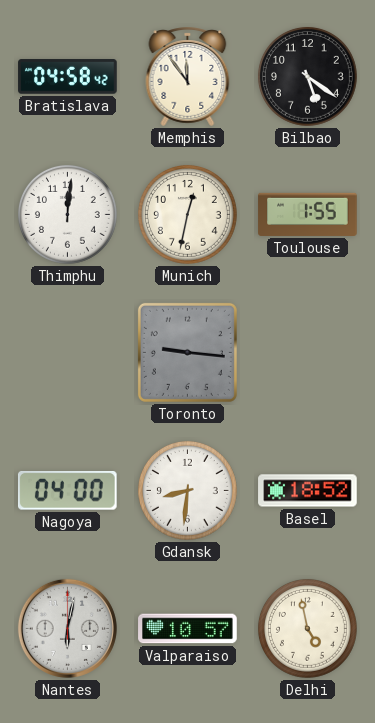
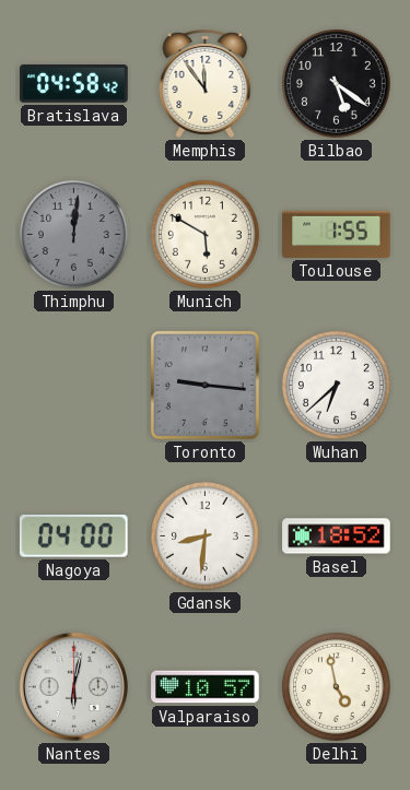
Thimphu dial: white -> grey
Munich: 12:32 -> 5:50
Wuhan: none -> 6:38
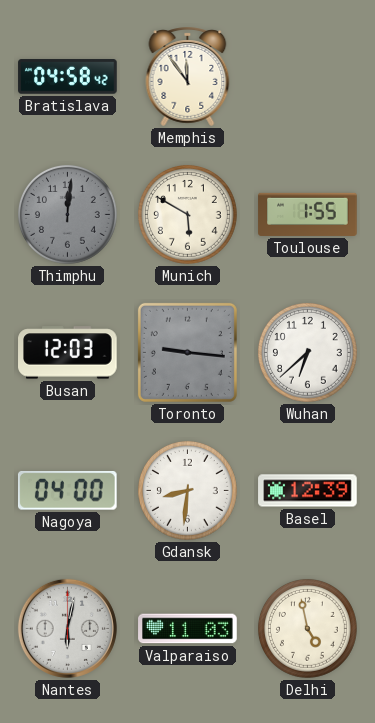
Bilbao: 5:21 -> none
Busan: none -> 12:03
Basel: 18:52 -> 12:39
Valparaiso: 10:57 -> 11:03
